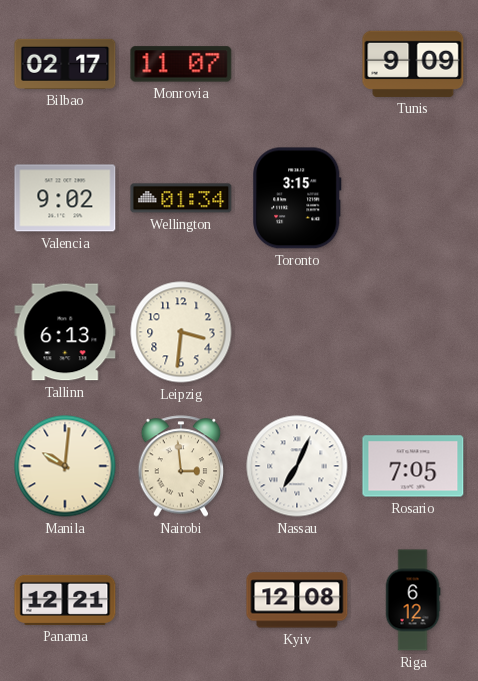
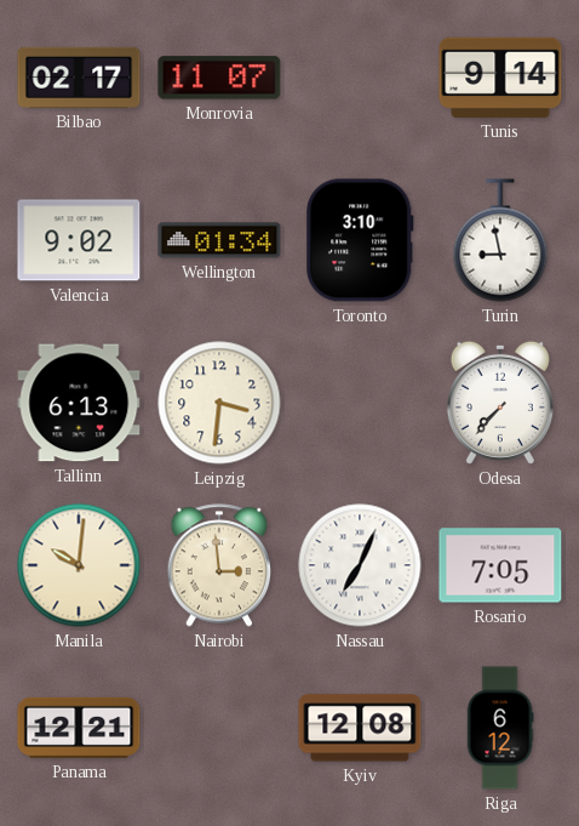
Tunis: 9:09 -> 9:14
Toronto: 3:15 -> 3:10
Turin: none -> 8:58
Odesa: none -> 7:37
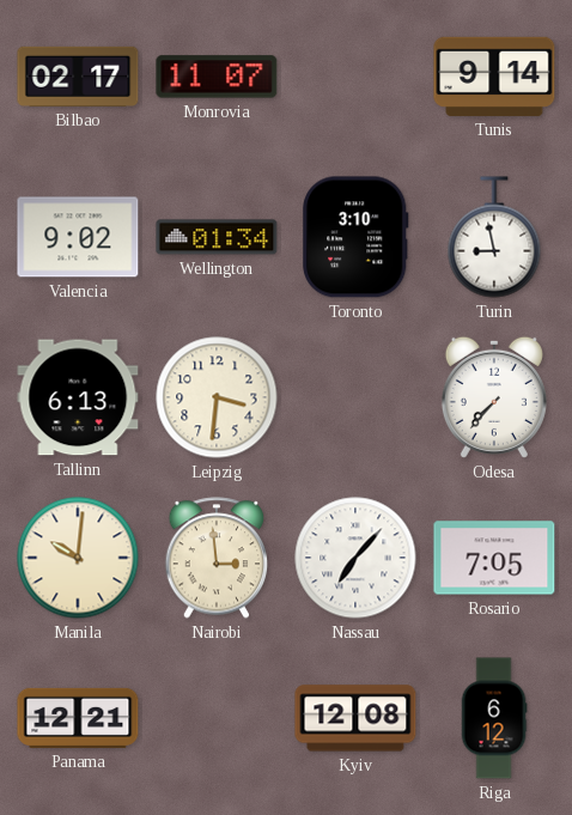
Nassau: 7:04 -> 7:07
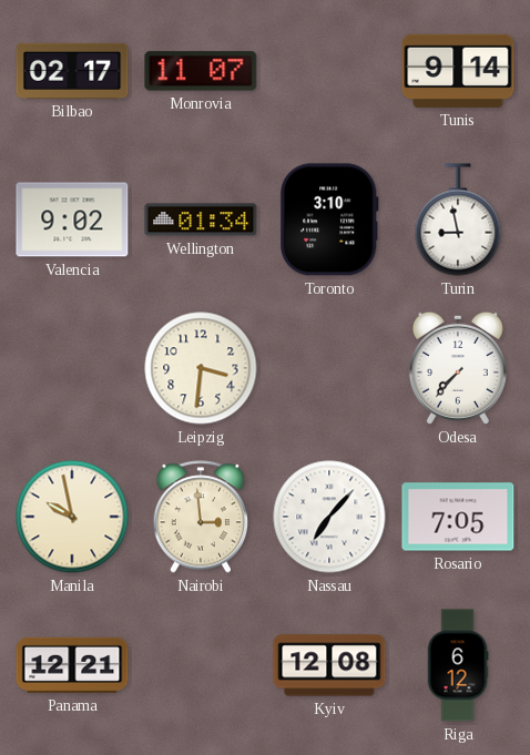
Tallinn: 6:13 -> none
Manila: 10:01 -> 9:58
